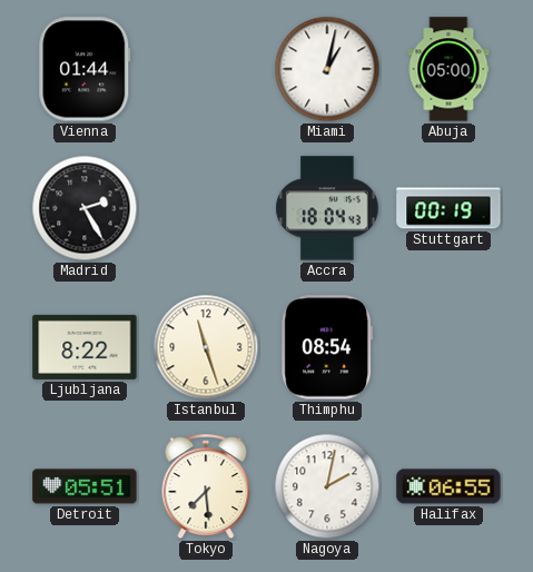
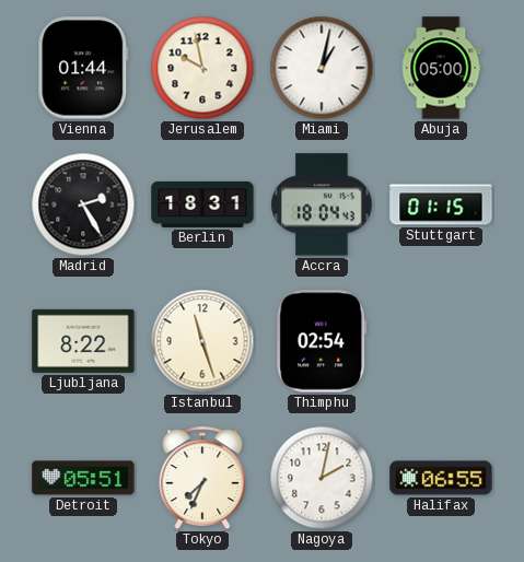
Jerusalem: none -> 9:58
Berlin: none -> 18:31
Stuttgart: 00:19 -> 01:15
Thimphu: 08:54 -> 02:54
Tokyo: 7:29 -> 7:34
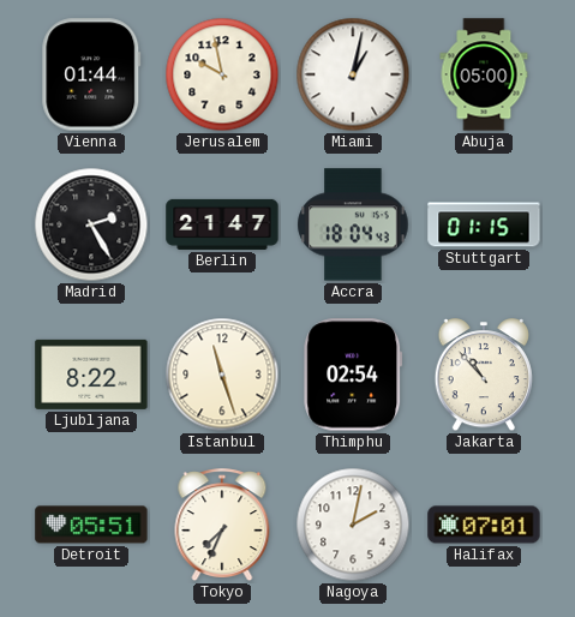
Berlin: 18:31 -> 21:47
Jakarta: none -> 10:53
Halifax: 06:55 -> 07:01
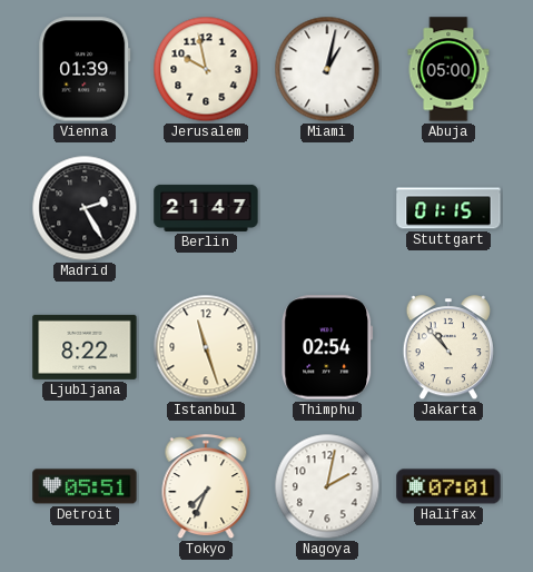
Vienna: 01:44 -> 01:39
Accra: 18:04 -> none
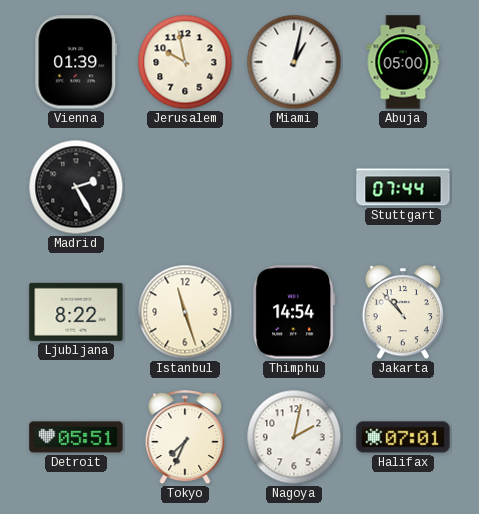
Berlin: 21:47 -> none
Stuttgart: 01:15 -> 07:44
Thimphu: 02:54 -> 14:54
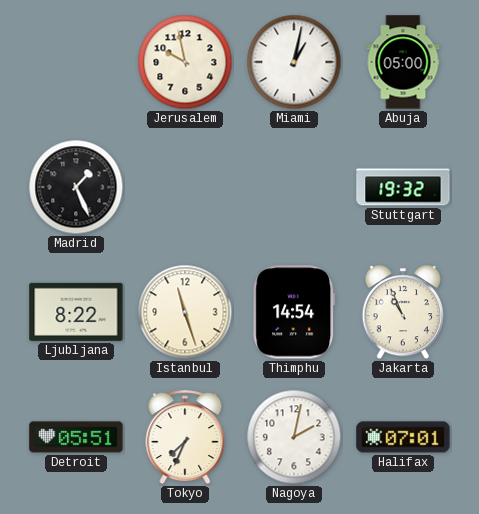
Vienna: 01:39 -> none
Madrid: 2:25 -> 1:26
Stuttgart: 07:44 -> 19:32
Jakarta: 10:53 -> 10:56
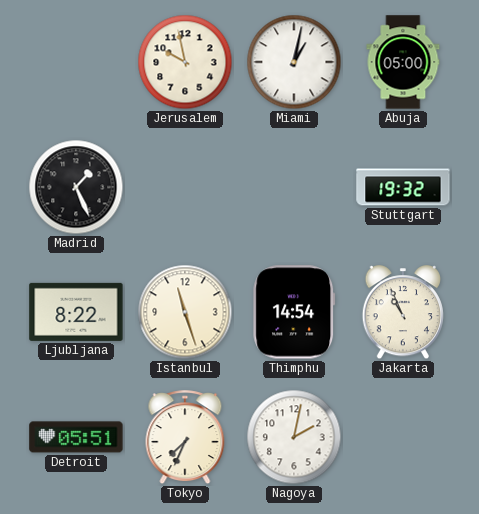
Halifax: 07:01 -> none
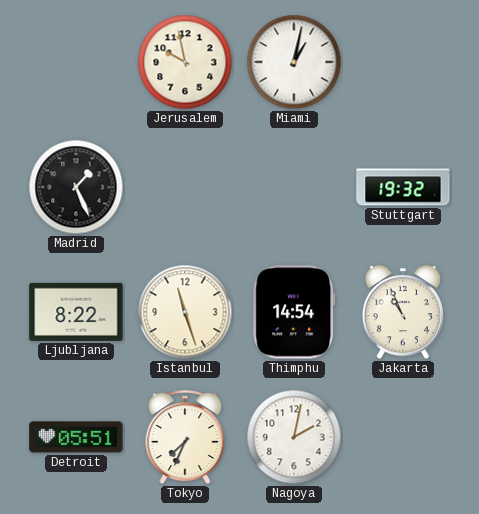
Abuja: 05:00 -> none
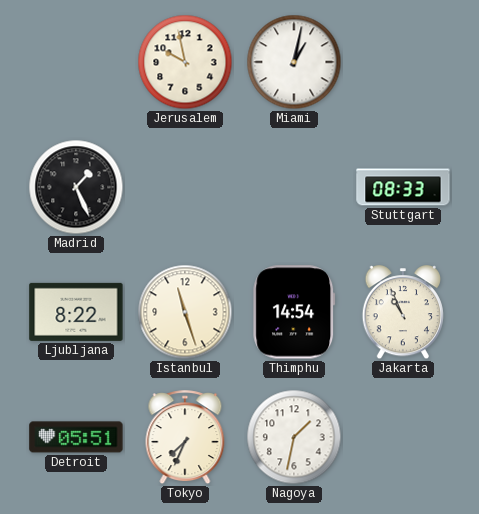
Stuttgart: 19:32 -> 08:33
Nagoya: 2:02 -> 1:32
